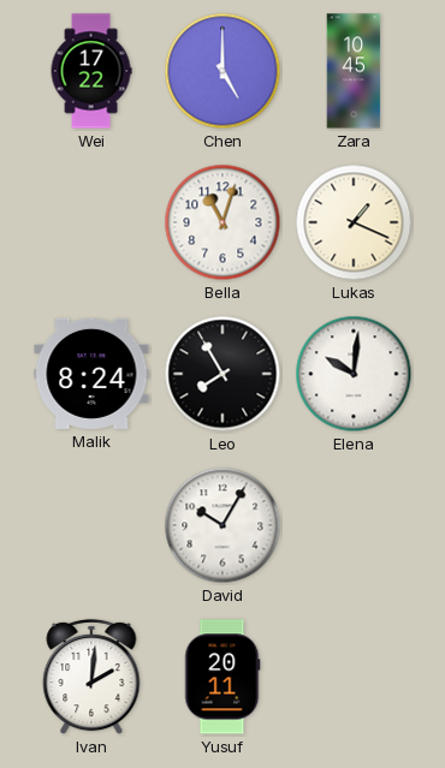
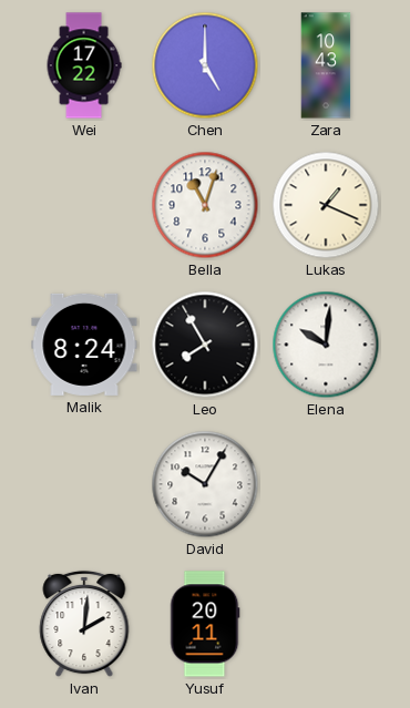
Zara: 10:45 -> 10:43
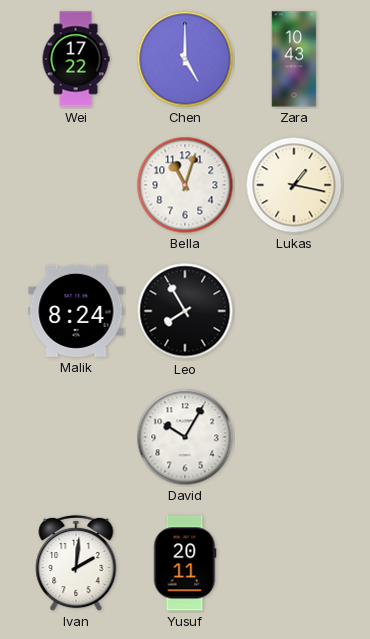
Lukas: 1:19 -> 1:17
Elena: 10:01 -> none
